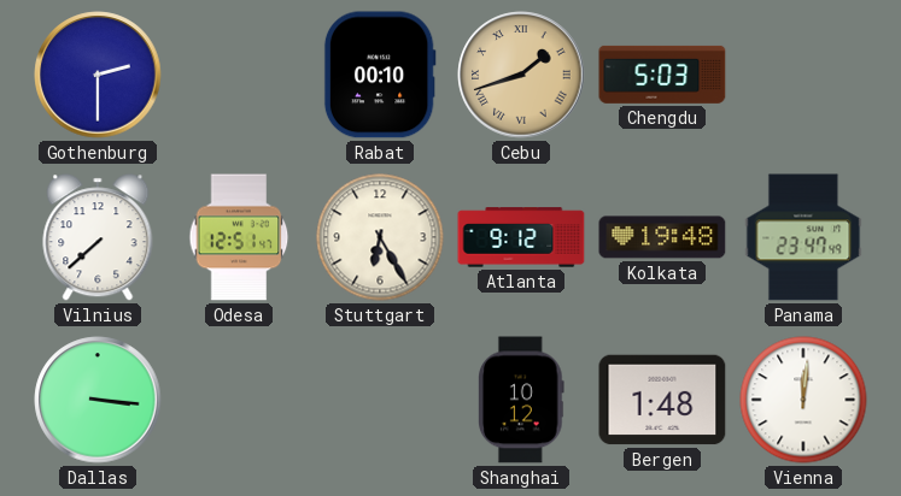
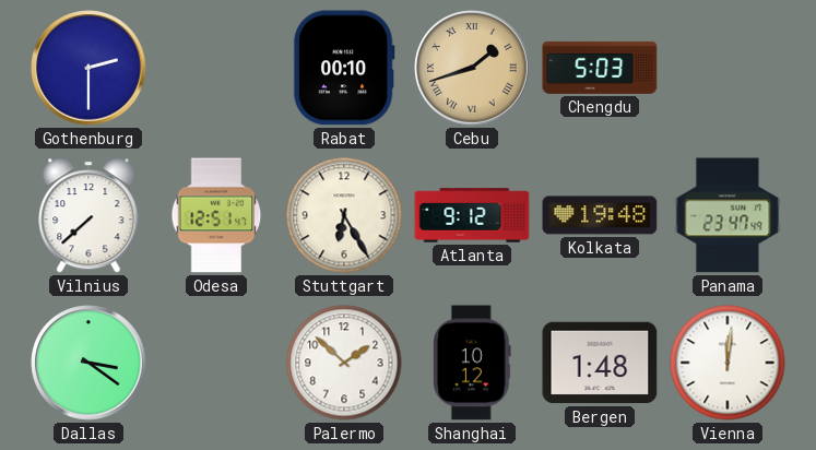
Dallas: 3:16 -> 3:21
Palermo: none -> 1:52
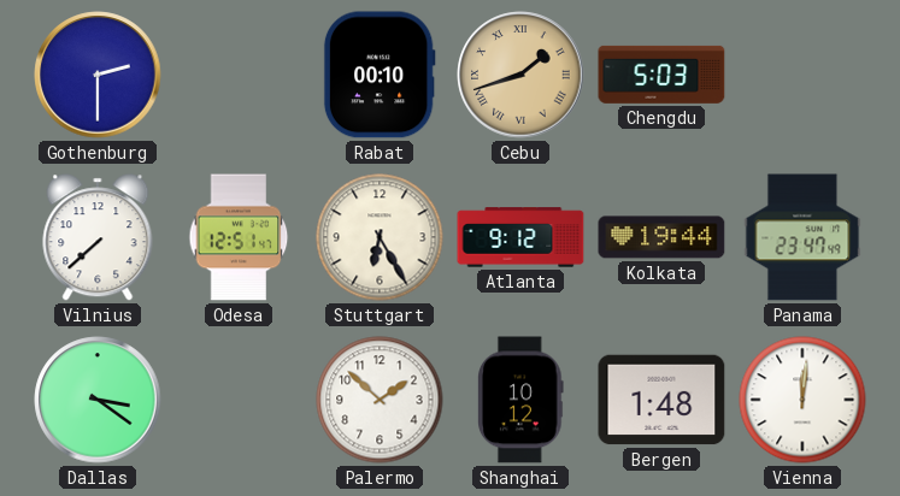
Kolkata: 19:48 -> 19:44
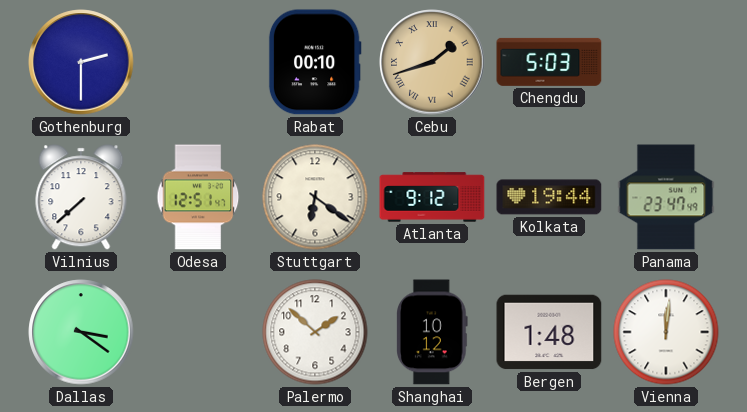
Stuttgart: 6:25 -> 6:21
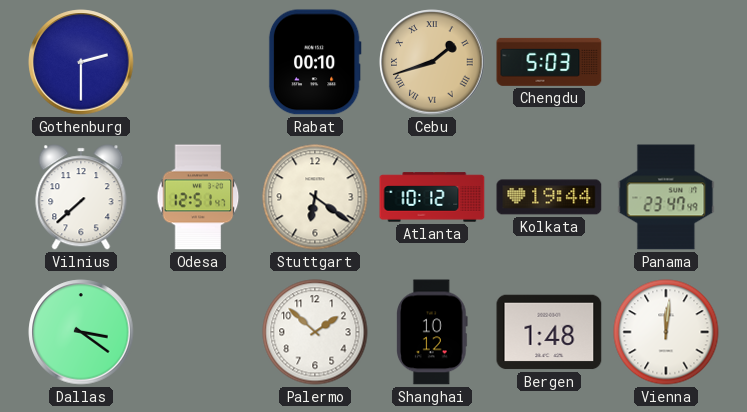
Atlanta: 9:12 -> 10:12
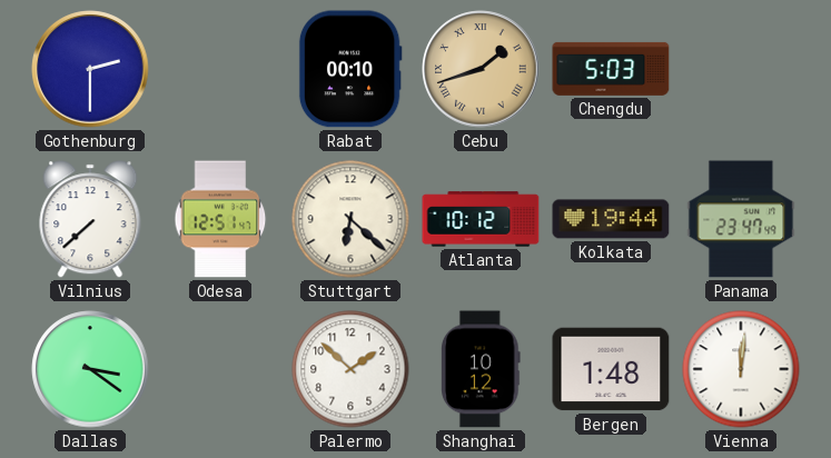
Stuttgart: 6:21 -> 6:22
